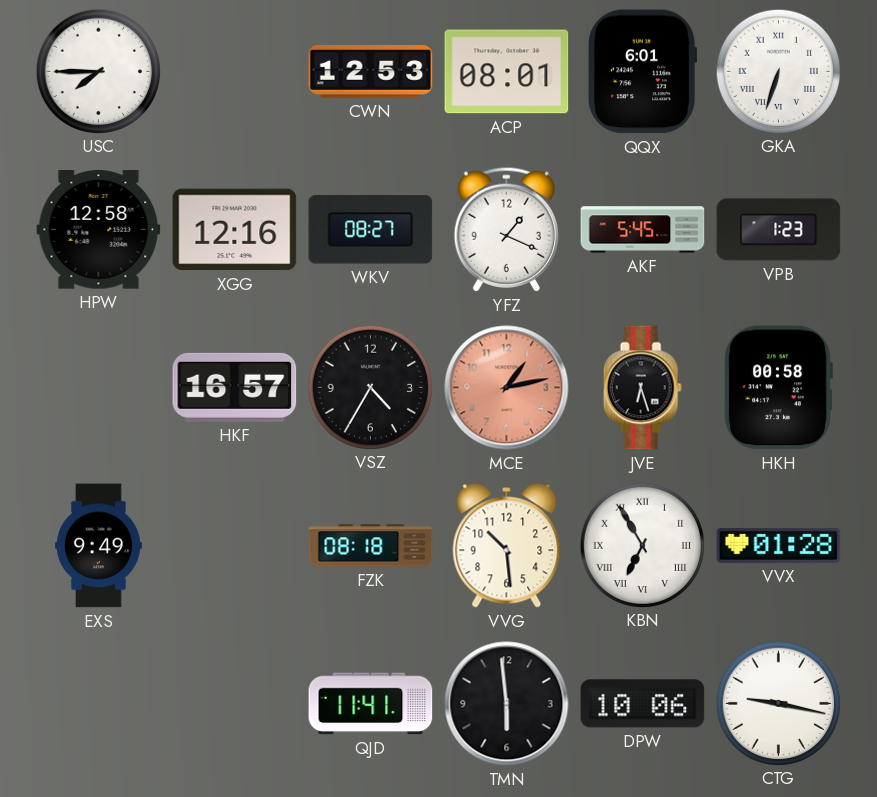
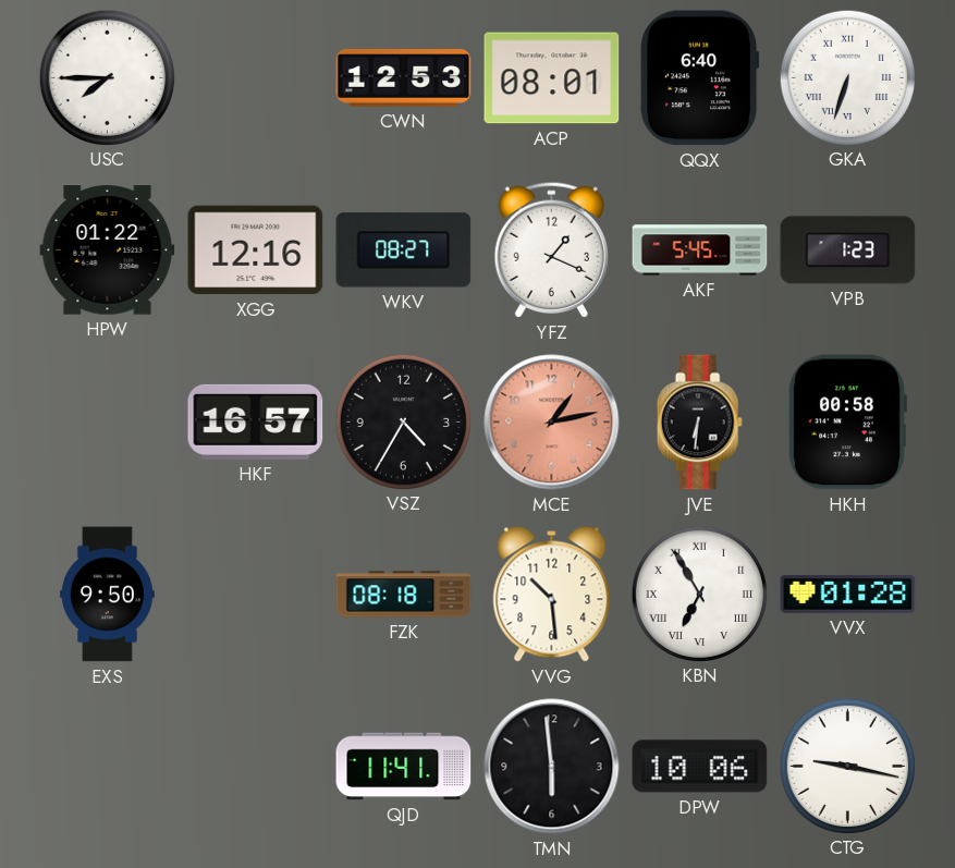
QQX: 6:01 -> 6:40
HPW: 12:58 -> 01:22
JVE: 6:27 -> 6:31
EXS: 9:49 -> 9:50
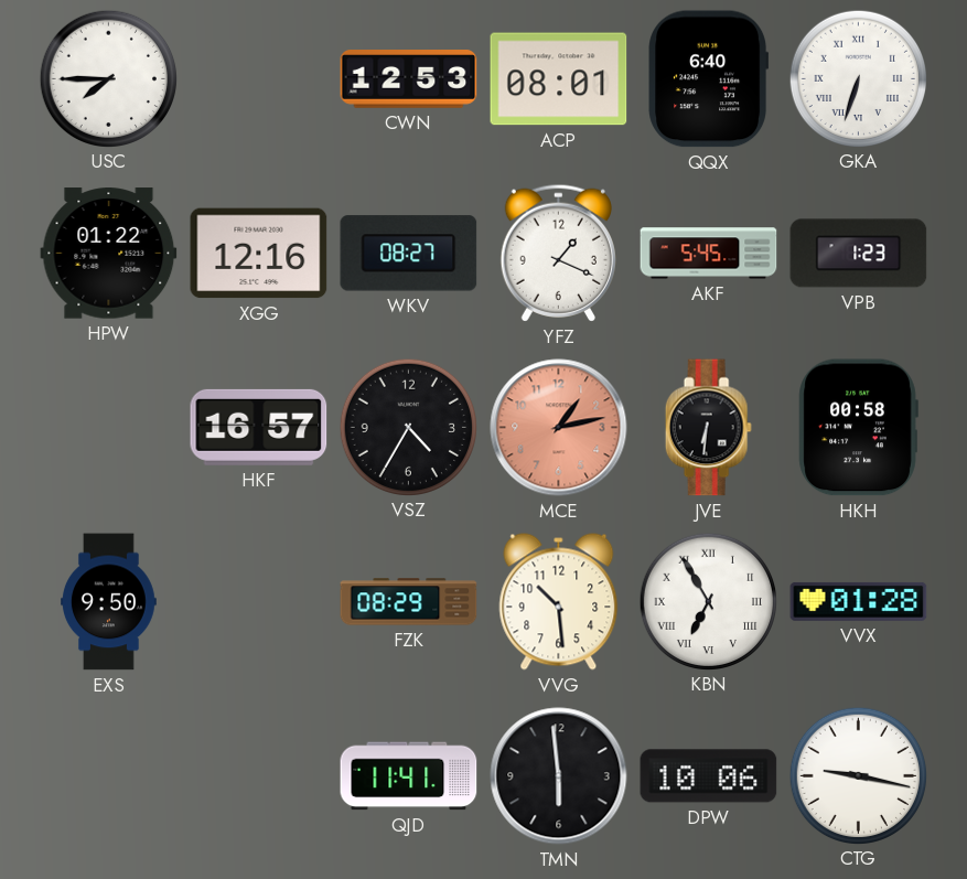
FZK: 08:18 -> 08:29
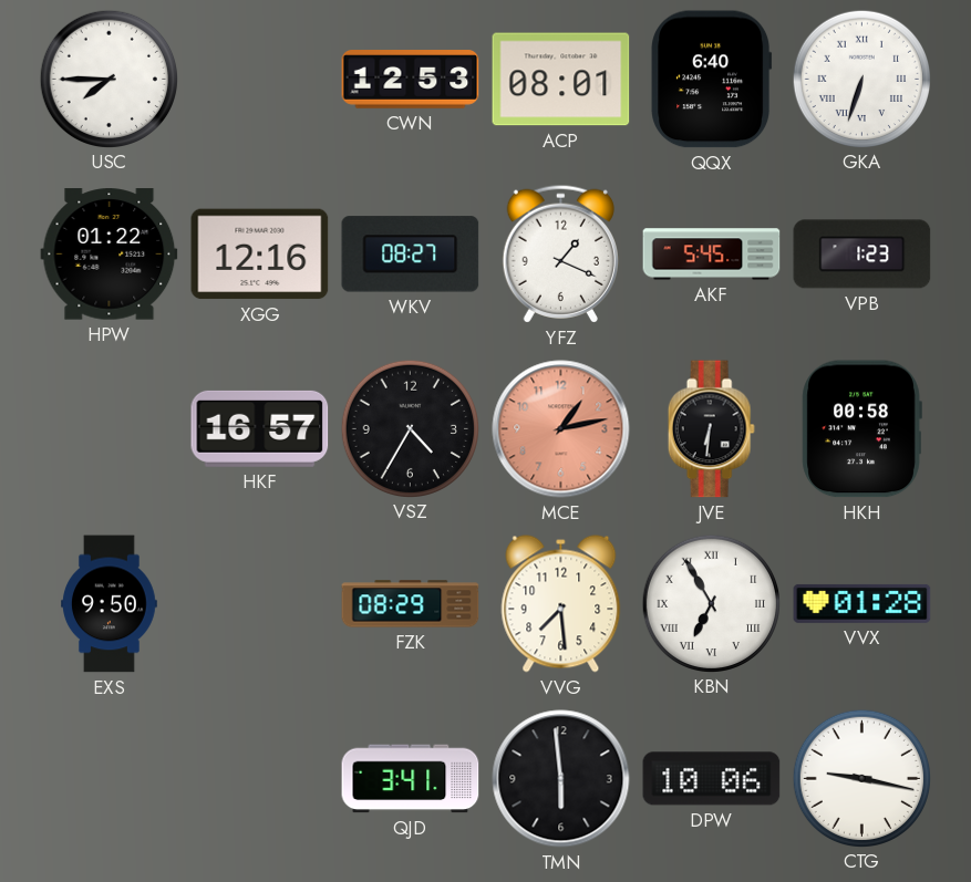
VVG: 10:29 -> 7:29
QJD: 11:41 -> 3:41
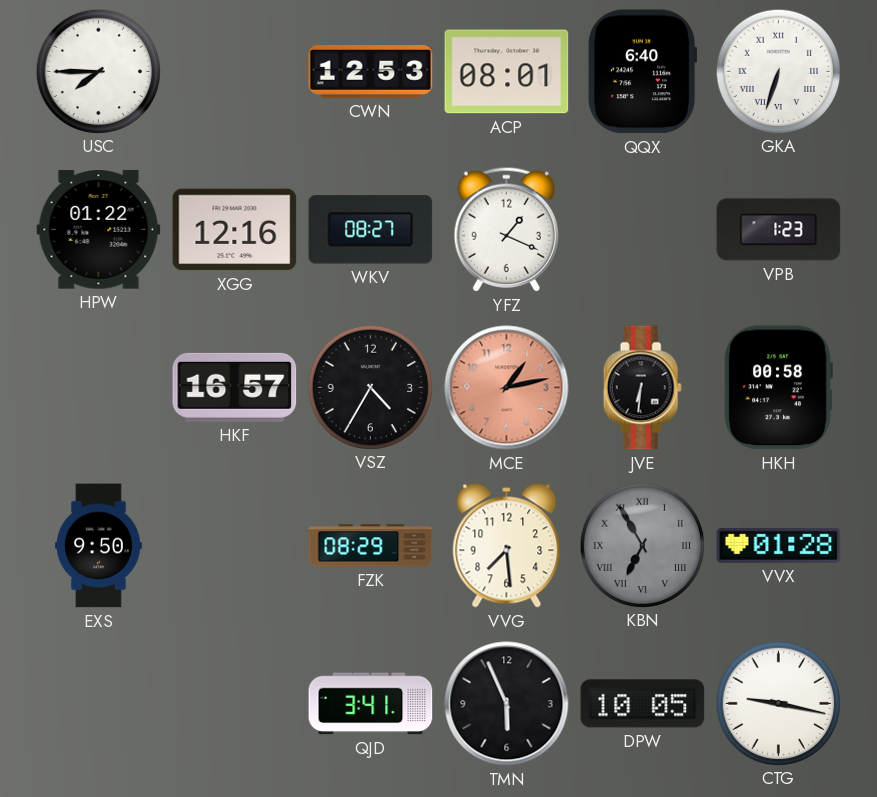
AKF: 5:45 -> none
KBN dial: white -> grey
TMN: 5:59 -> 5:56
DPW: 10:06 -> 10:05
